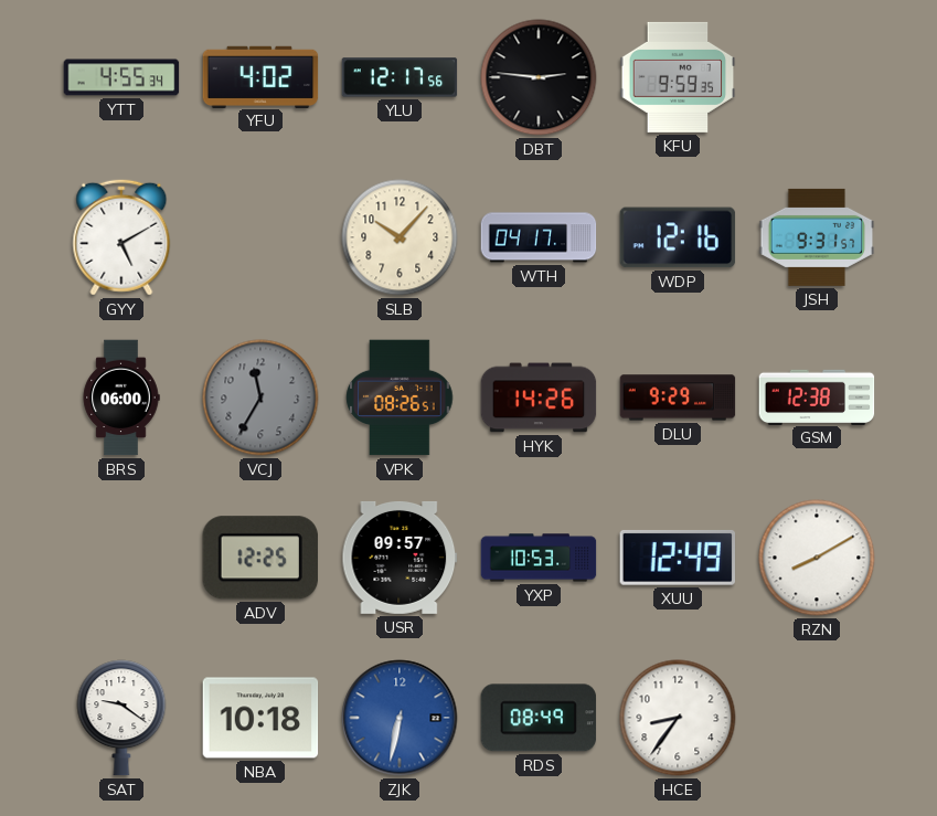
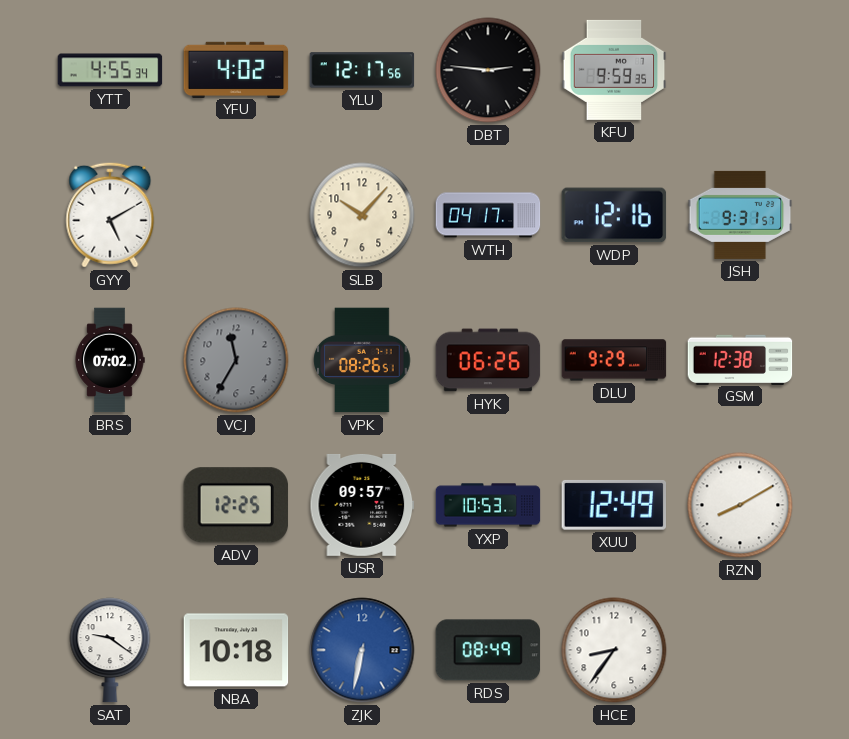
BRS: 06:00 -> 07:02
HYK: 14:26 -> 06:26
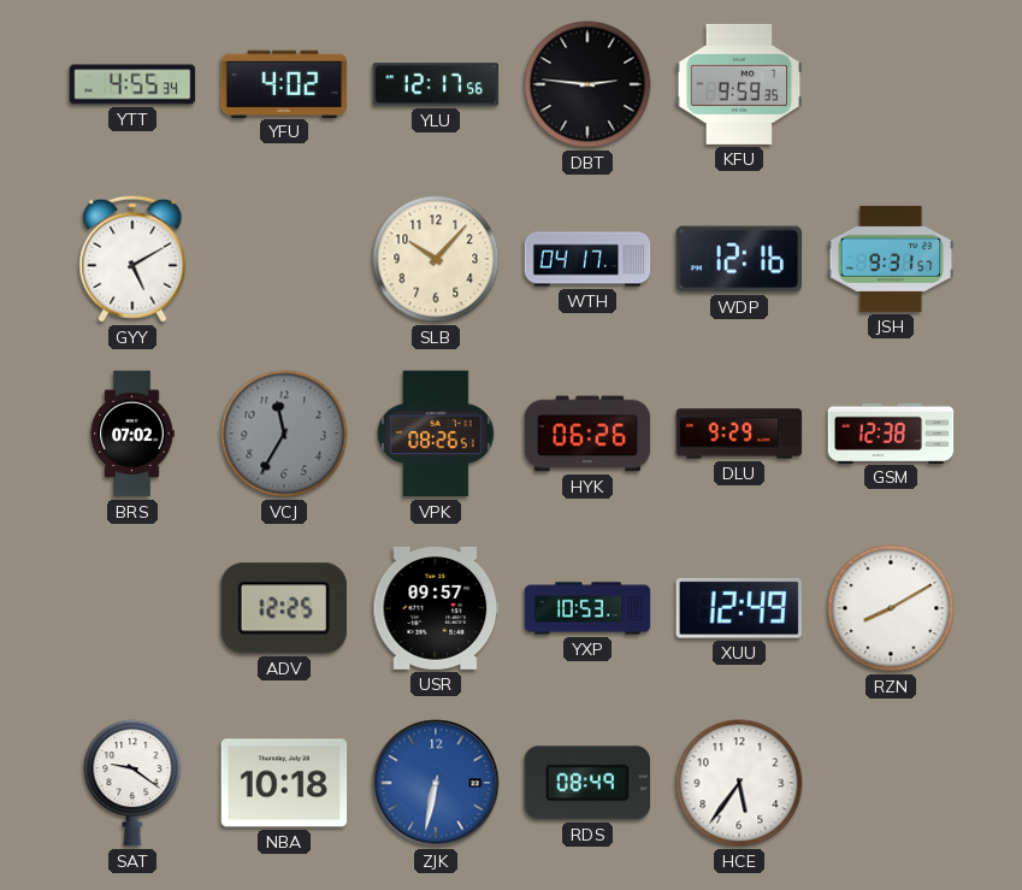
HCE: 8:36 -> 5:36
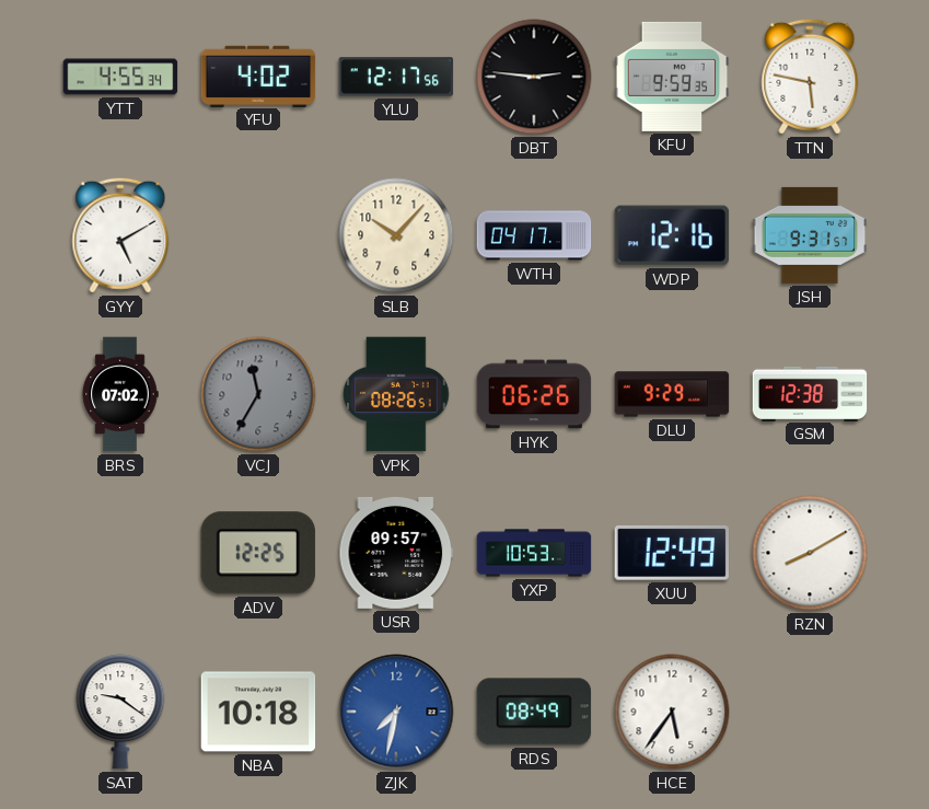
TTN: none -> 5:47
ZJK: 6:32 -> 7:32
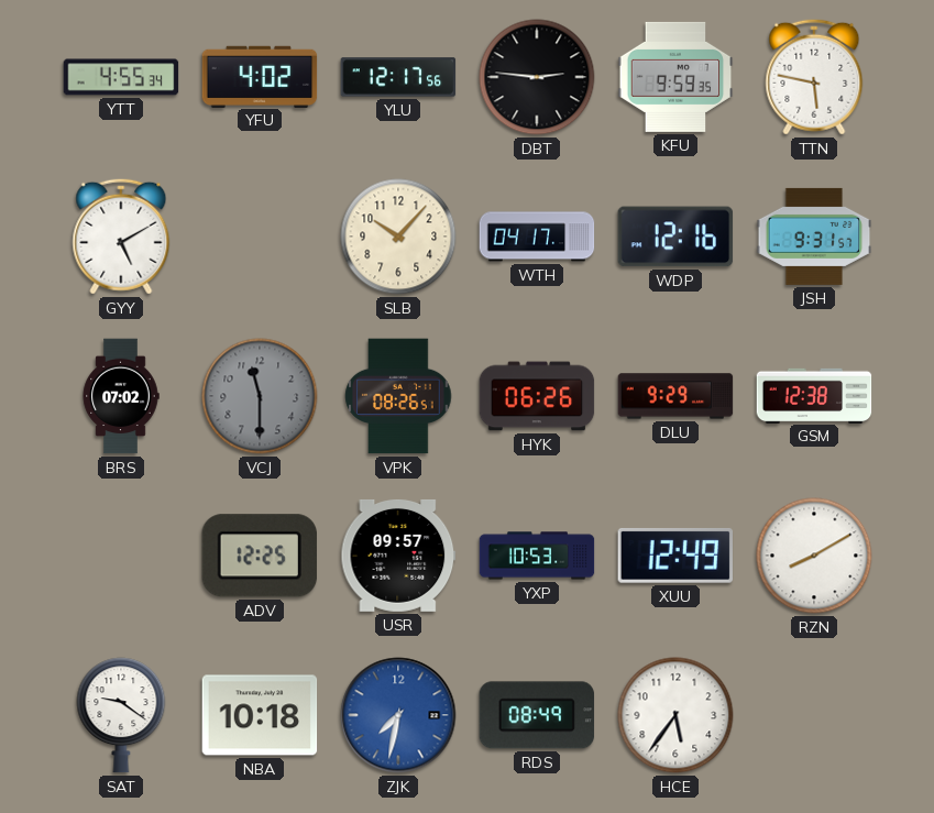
VCJ: 11:35 -> 11:30
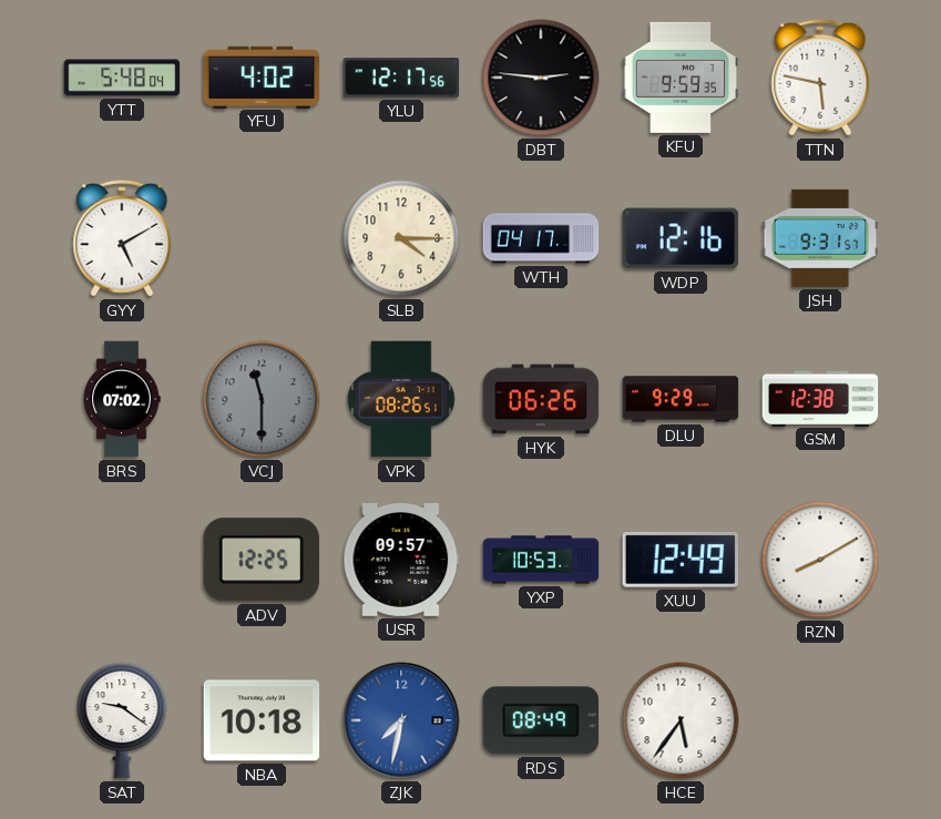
YTT: 4:55 -> 5:48
SLB: 10:07 -> 4:15
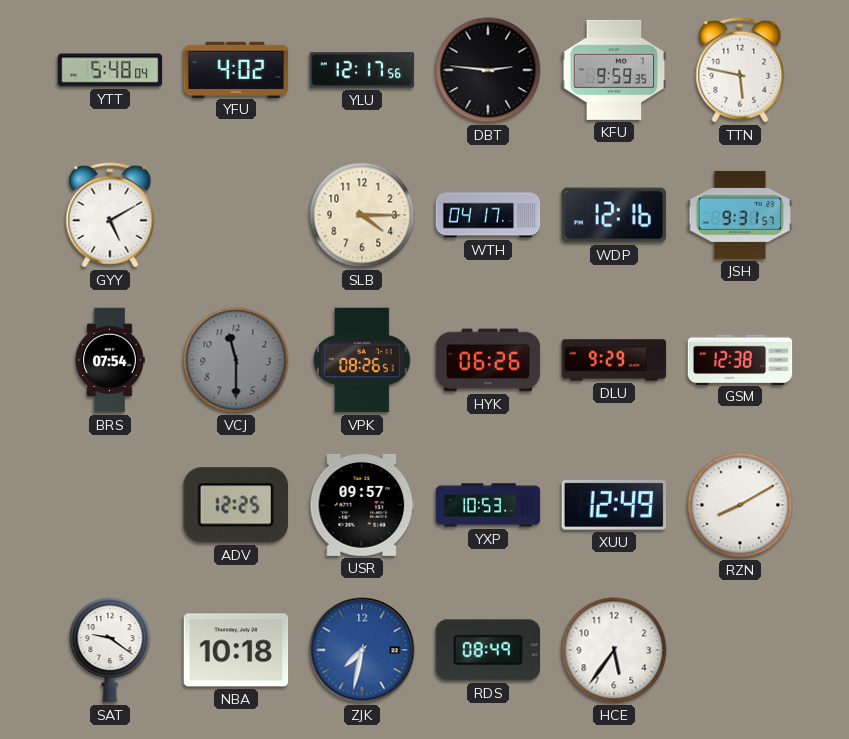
BRS: 07:02 -> 07:54
